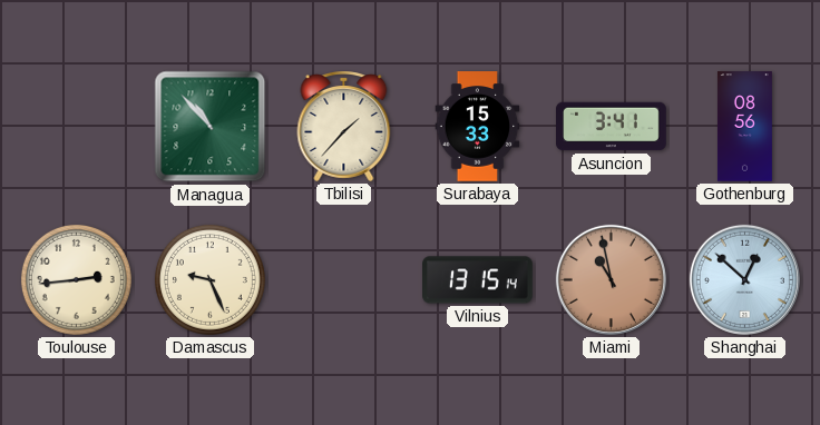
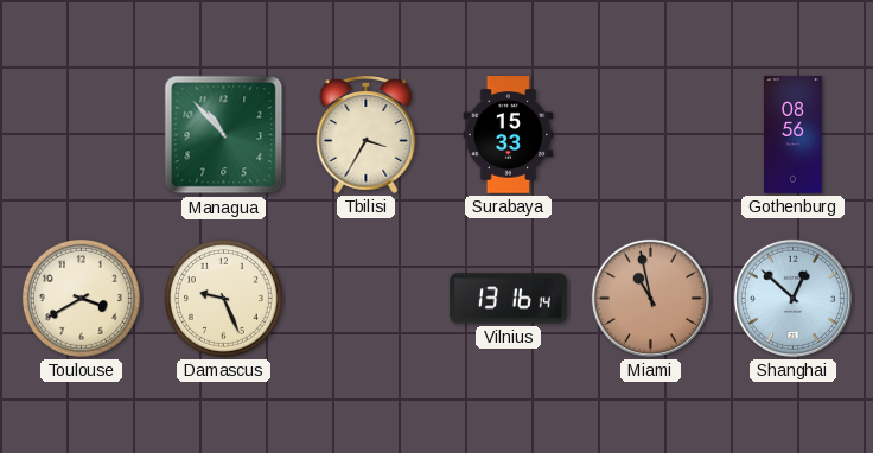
Tbilisi: 1:37 -> 3:35
Asuncion: 3:41 -> none
Toulouse: 2:44 -> 3:40
Vilnius: 13:15 -> 13:16
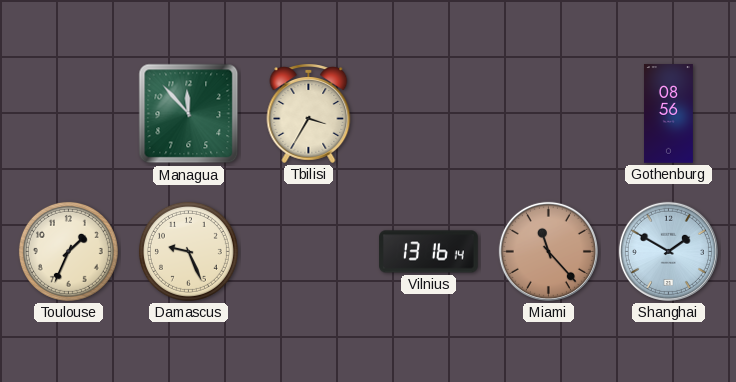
Managua: 10:53 -> 11:53
Surabaya: 15:33 -> none
Toulouse: 3:40 -> 1:34
Miami: 10:58 -> 11:23
Shanghai: 12:52 -> 1:50
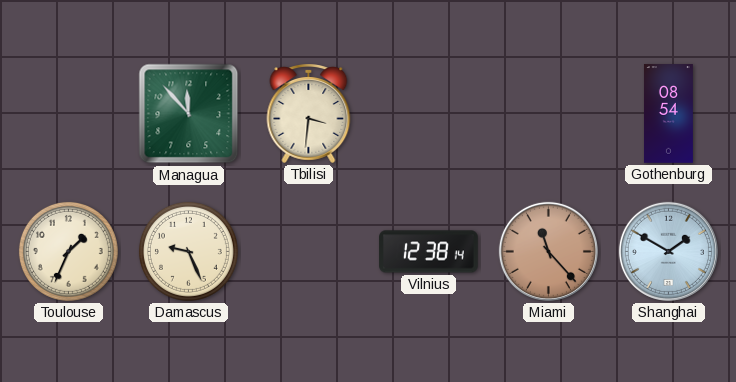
Tbilisi: 3:35 -> 3:31
Gothenburg: 08:56 -> 08:54
Vilnius: 13:16 -> 12:38
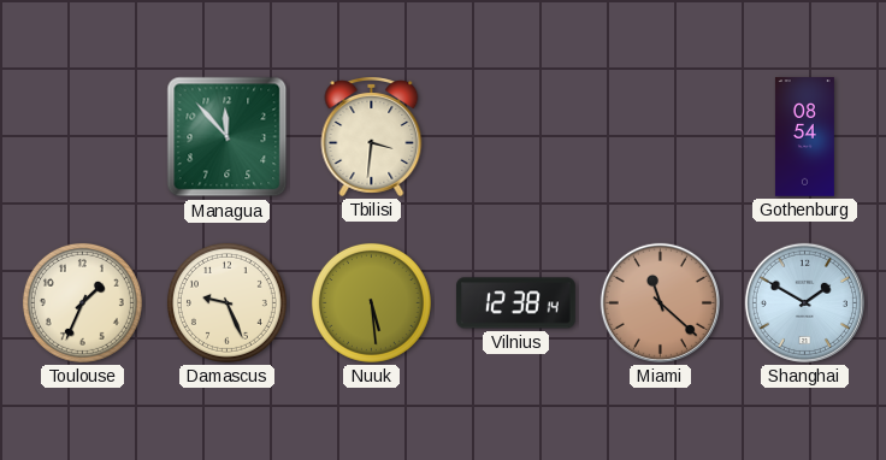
Nuuk: none -> 5:29
Miami: 11:23 -> 11:22
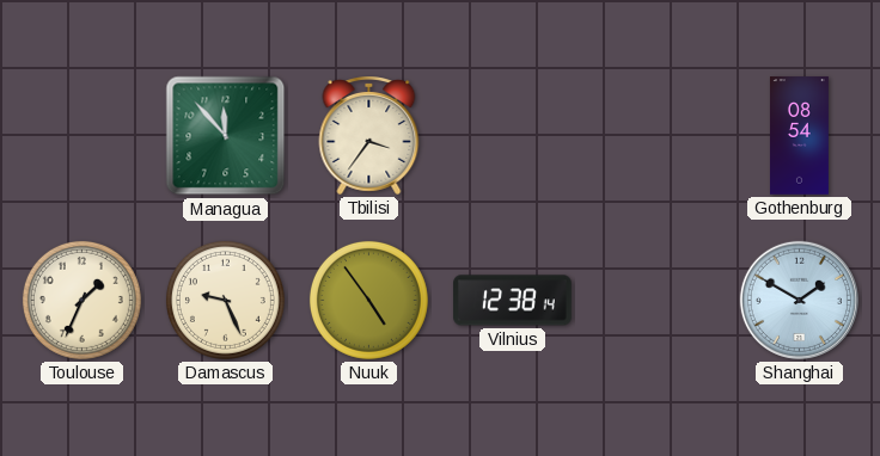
Tbilisi: 3:31 -> 3:36
Nuuk: 5:29 -> 4:54
Miami: 11:22 -> none
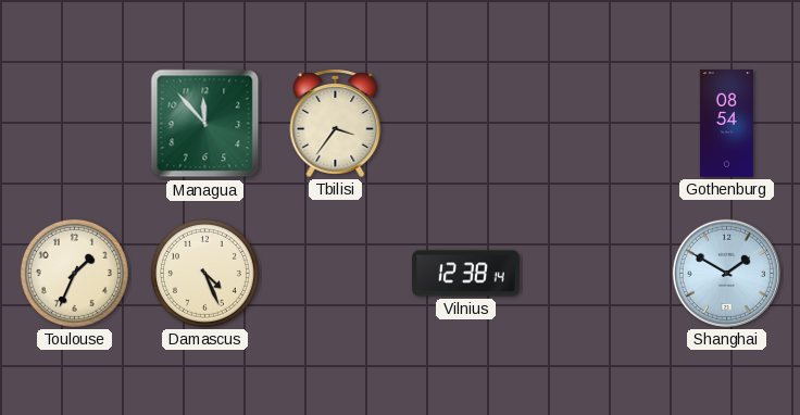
Damascus: 9:26 -> 4:26
Nuuk: 4:54 -> none
